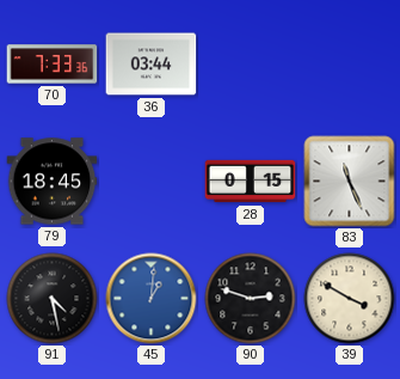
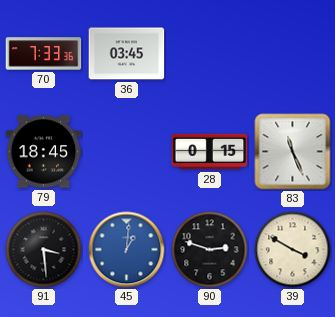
36: 03:44 -> 03:45
91: 4:28 -> 3:29
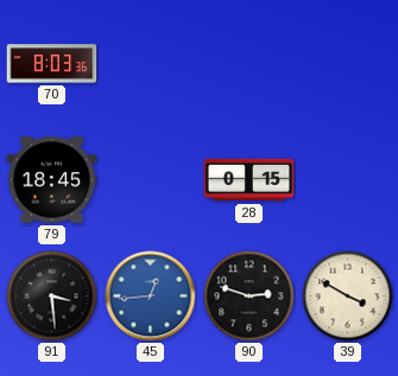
70: 7:33 -> 8:03
36: 03:45 -> none
83: 11:26 -> none
45: 1:01 -> 12:44
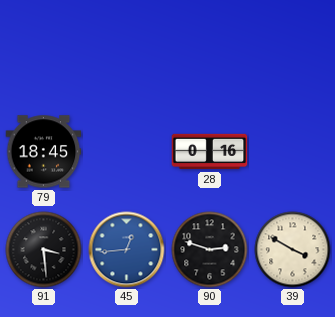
70: 8:03 -> none
28: 0:15 -> 0:16
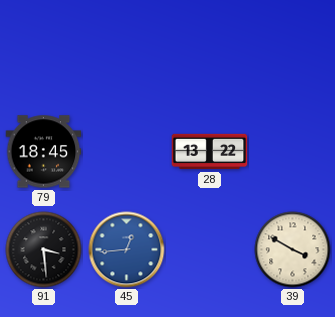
28: 0:16 -> 13:22
90: 2:48 -> none
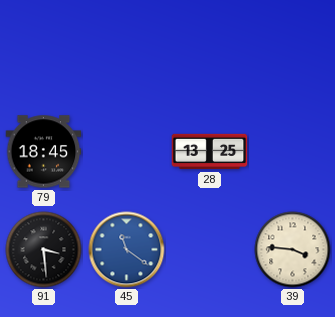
28: 13:22 -> 13:25
45: 12:44 -> 11:21
39: 3:50 -> 3:46
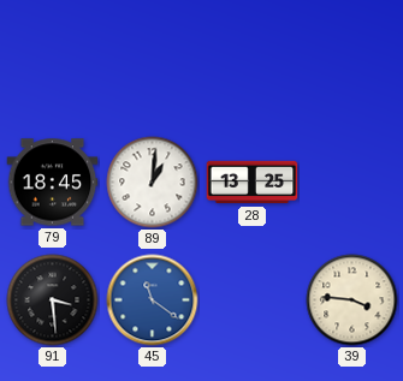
89: none -> 1:01
